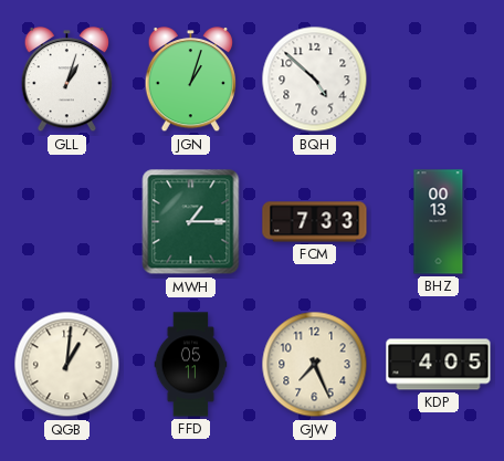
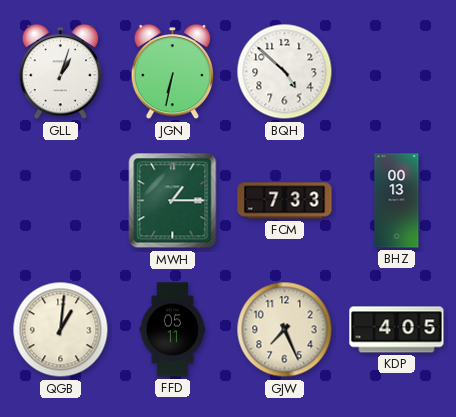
JGN: 1:03 -> 6:32
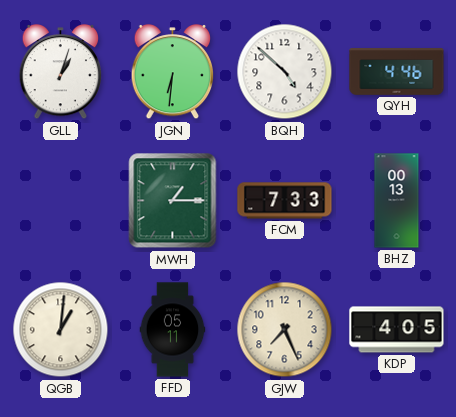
JGN: 6:32 -> 6:31
QYH: none -> 4:46
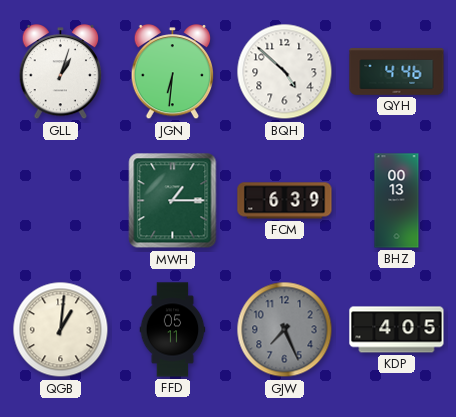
FCM: 7:33 -> 6:39
GJW dial: cream -> grey
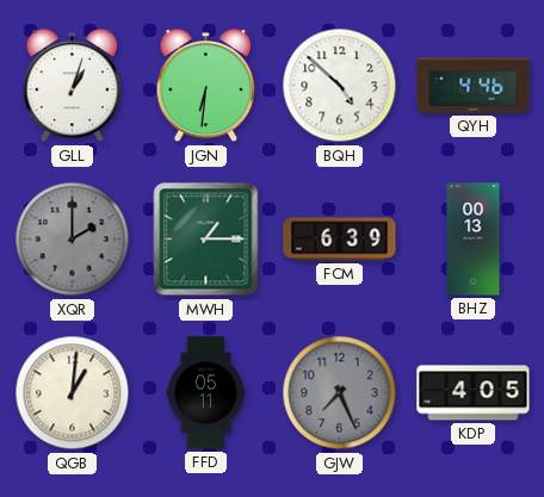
XQR: none -> 2:00
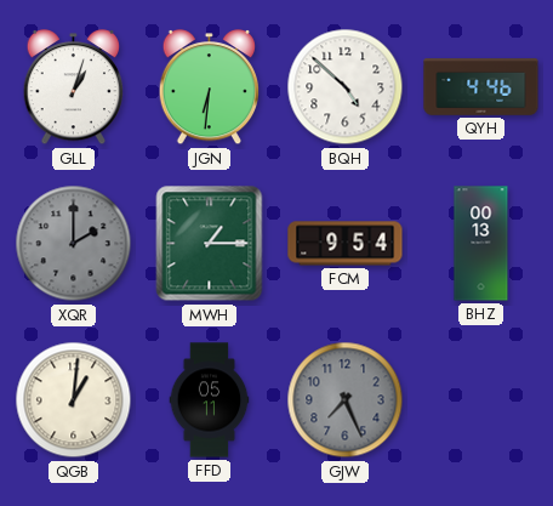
FCM: 6:39 -> 9:54
KDP: 4:05 -> none
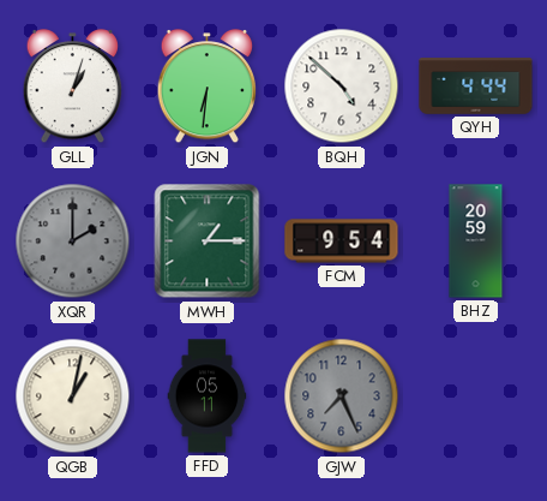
QYH: 4:46 -> 4:44
BHZ: 00:13 -> 20:59
QGB: 1:01 -> 1:02
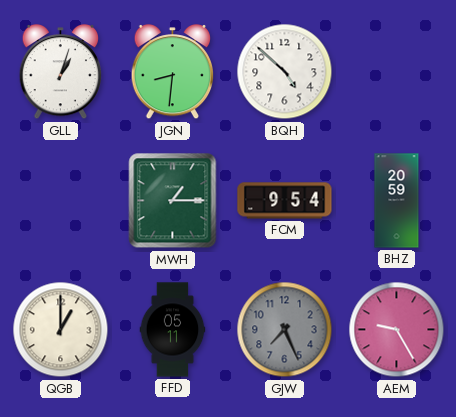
JGN: 6:31 -> 8:31
QYH: 4:44 -> none
XQR: 2:00 -> none
QGB: 1:02 -> 1:00
AEM: none -> 9:25
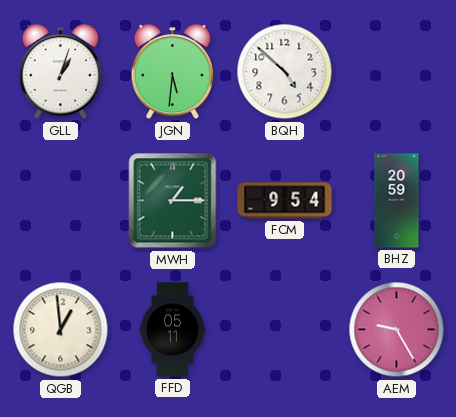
JGN: 8:31 -> 5:31
QGB: 1:00 -> 12:59
GJW: 7:26 -> none
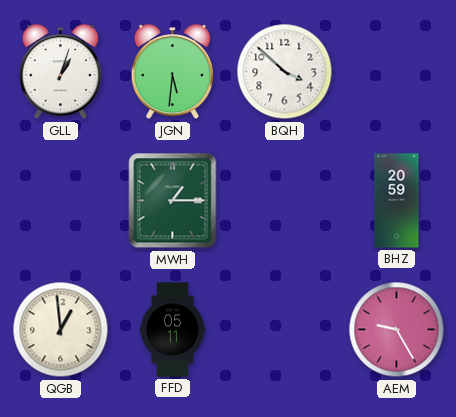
BQH: 4:52 -> 3:52
FCM: 9:54 -> none
